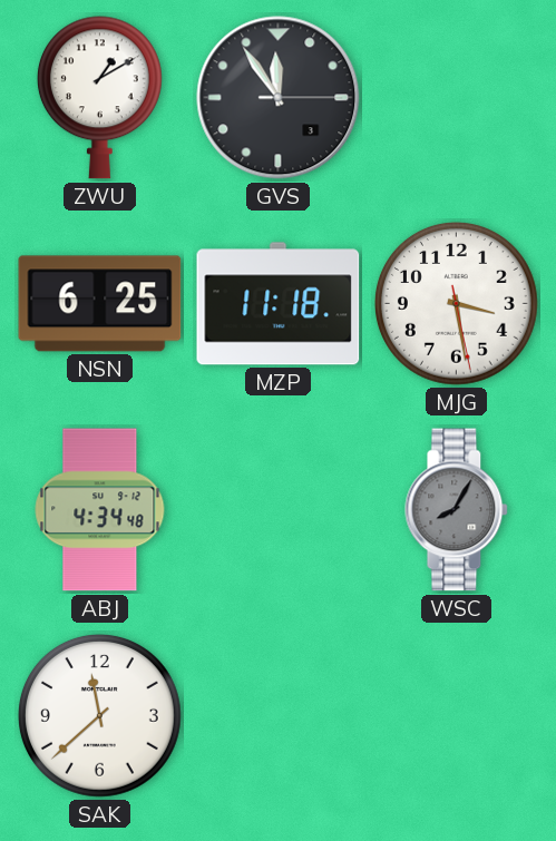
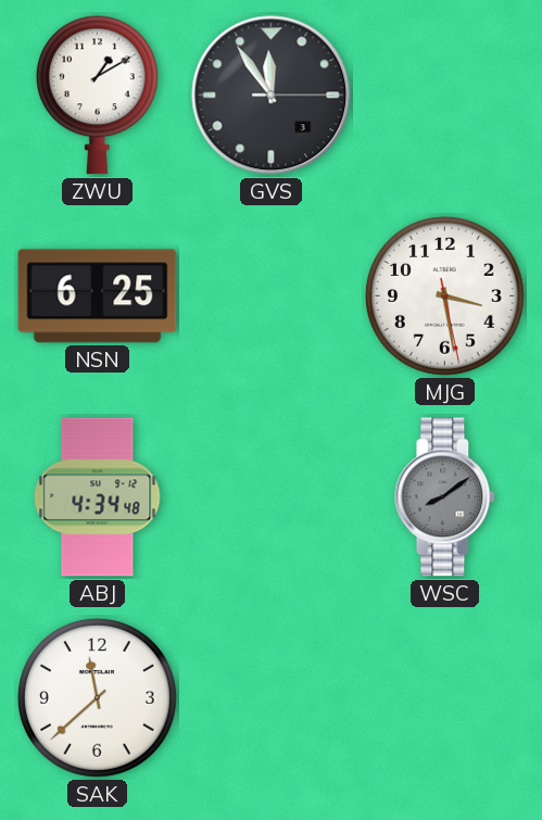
MZP: 11:18 -> none
WSC: 8:05 -> 8:09
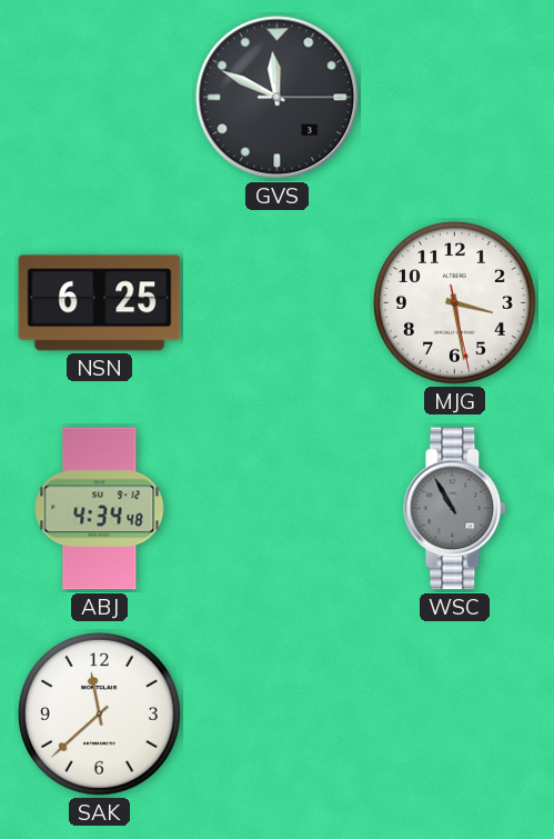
ZWU: 1:10 -> none
GVS: 11:54 -> 11:49
WSC: 8:09 -> 10:55
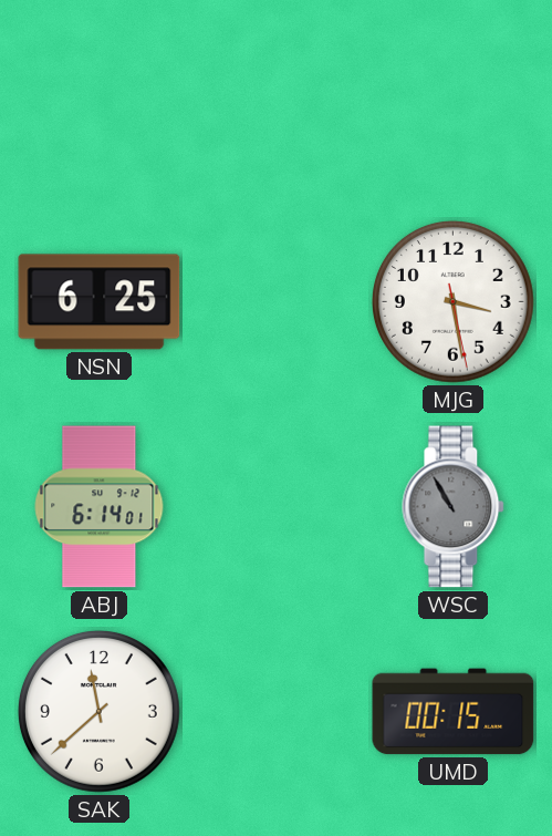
GVS: 11:49 -> none
ABJ: 4:34 -> 6:14
UMD: none -> 00:15
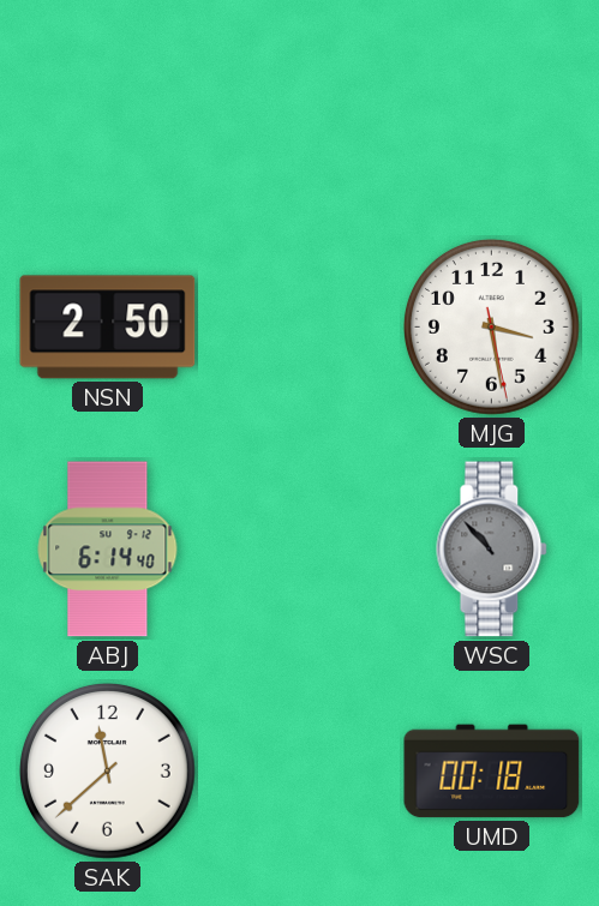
NSN: 6:25 -> 2:50
ABJ: 6:14:01 -> 6:14:40
WSC: 10:55 -> 10:53
UMD: 00:15 -> 00:18
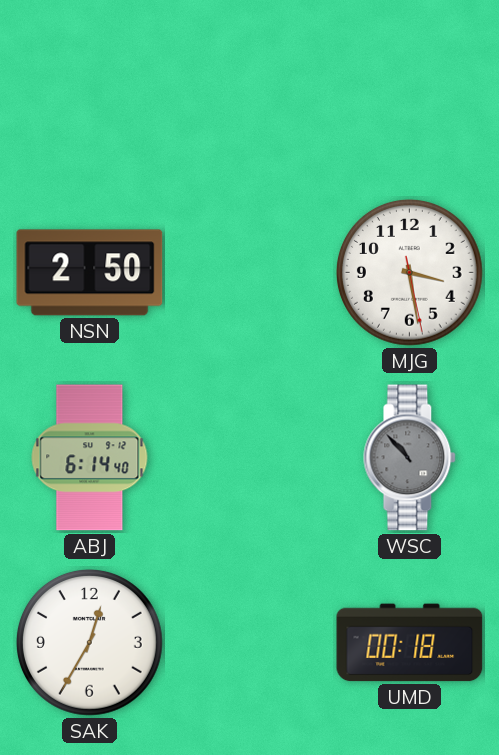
SAK: 11:38 -> 12:35
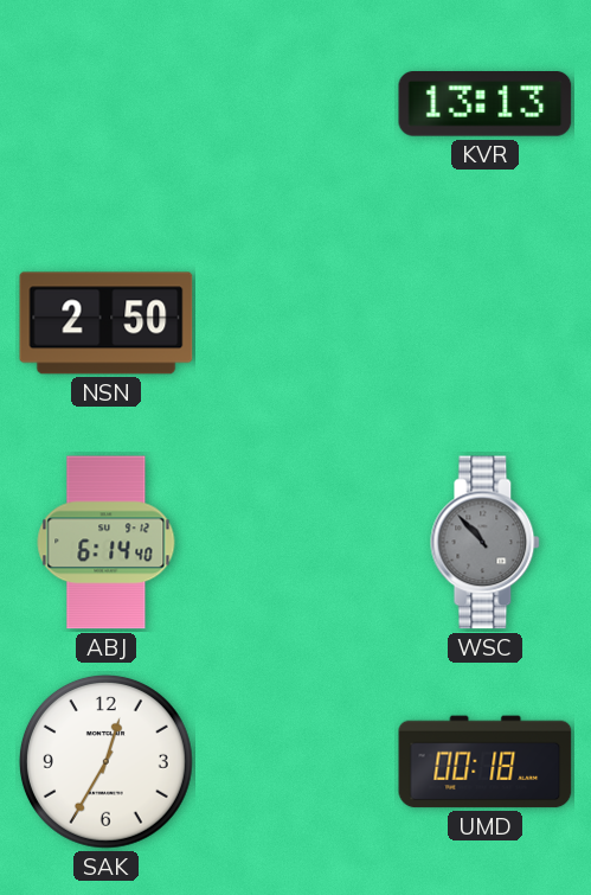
KVR: none -> 13:13
MJG: 3:28 -> none
